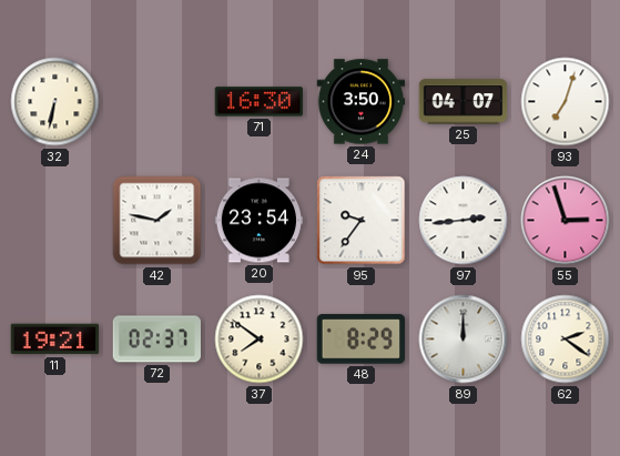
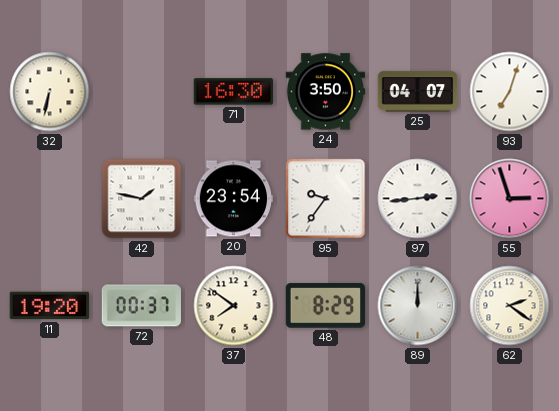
11: 19:21 -> 19:20
72: 02:37 -> 00:37
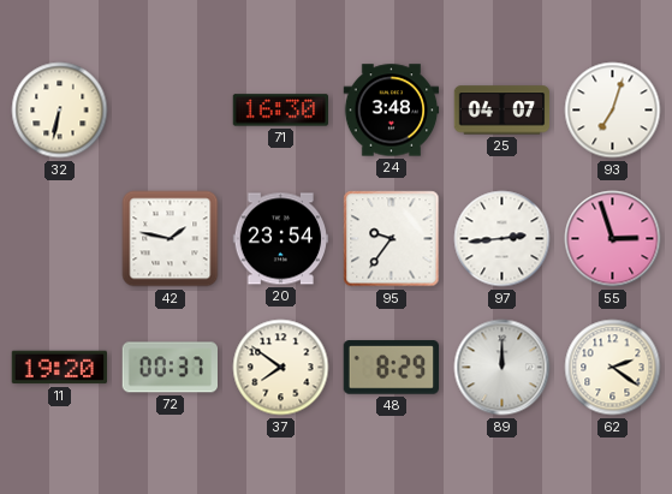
24: 3:50 -> 3:48
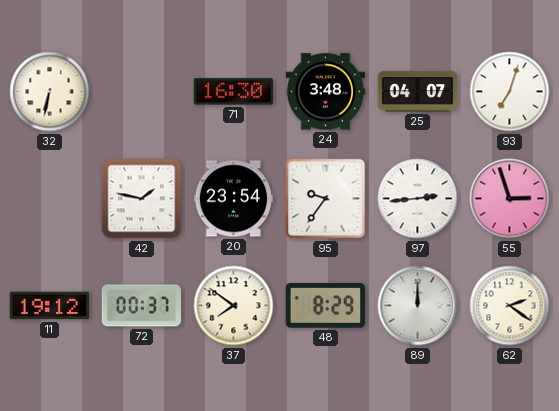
11: 19:20 -> 19:12
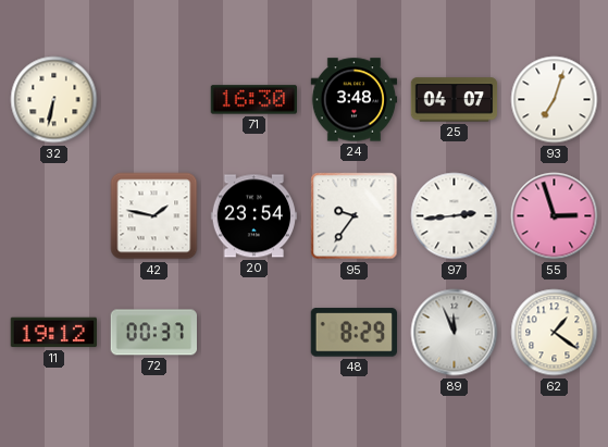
37: 7:51 -> none
89: 12:00 -> 11:56
62: 2:21 -> 1:21
